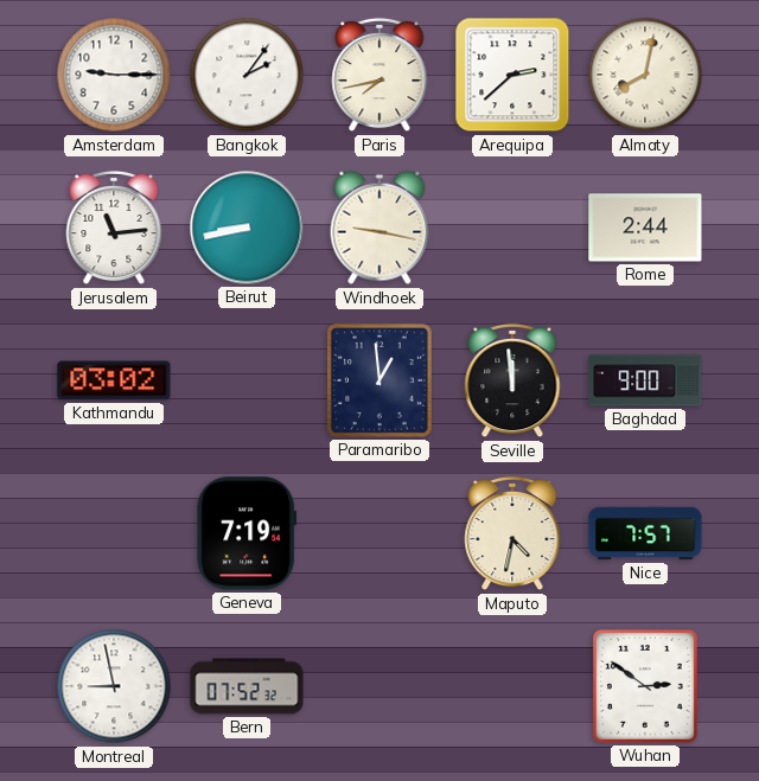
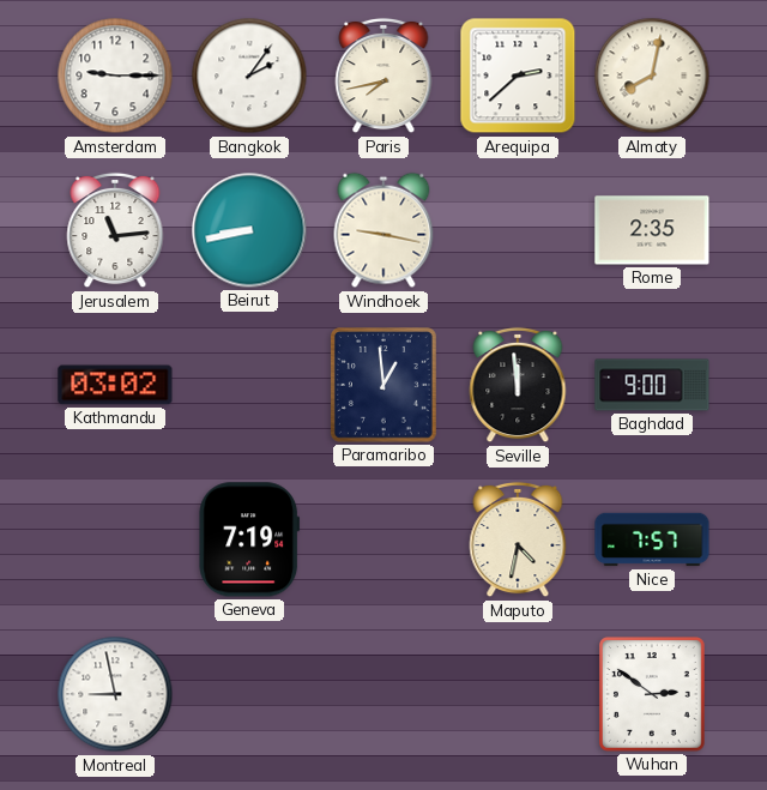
Rome: 2:44 -> 2:35
Bern: 07:52 -> none
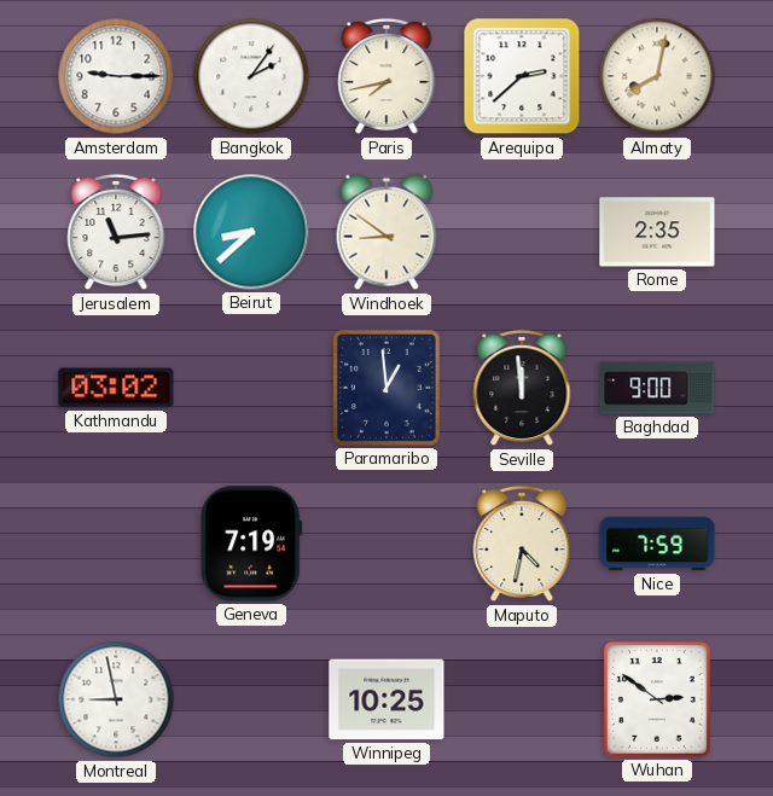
Beirut: 8:43 -> 8:38
Windhoek: 9:17 -> 8:51
Nice: 7:57 -> 7:59
Winnipeg: none -> 10:25
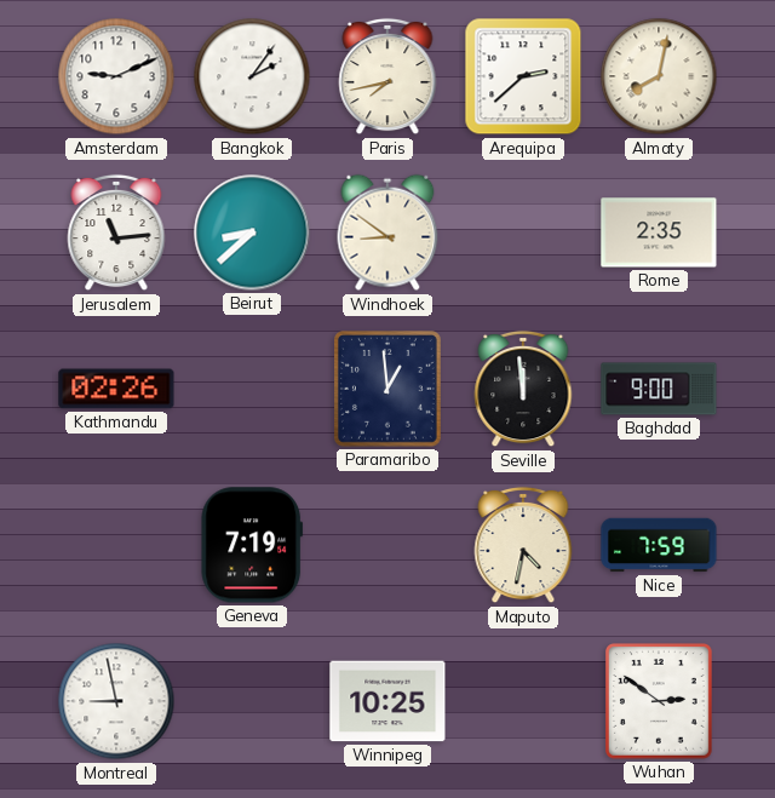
Amsterdam: 9:15 -> 9:11
Kathmandu: 03:02 -> 02:26
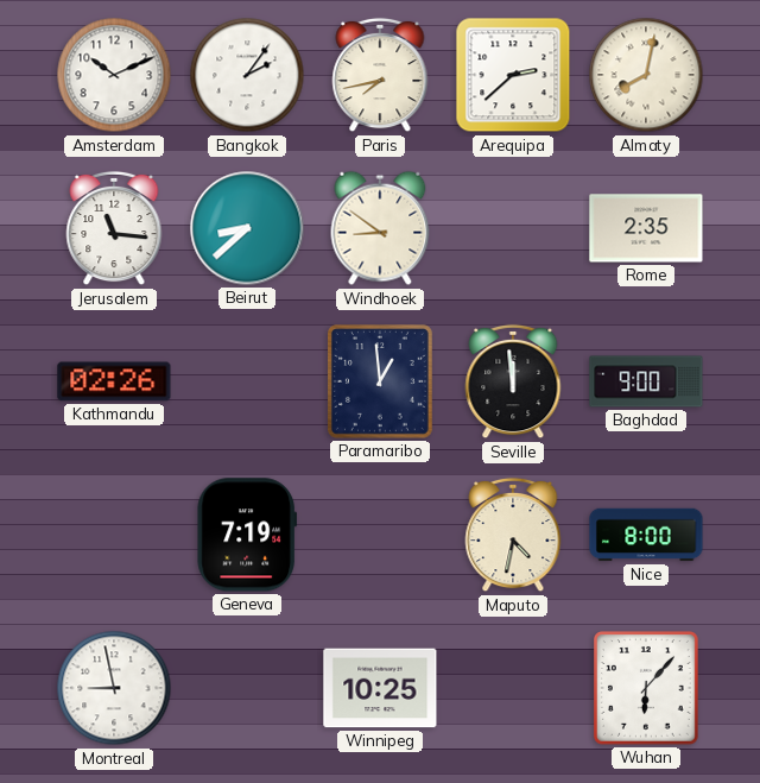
Amsterdam: 9:11 -> 10:11
Jerusalem: 11:14 -> 11:16
Nice: 7:59 -> 8:00
Wuhan: 2:51 -> 6:07
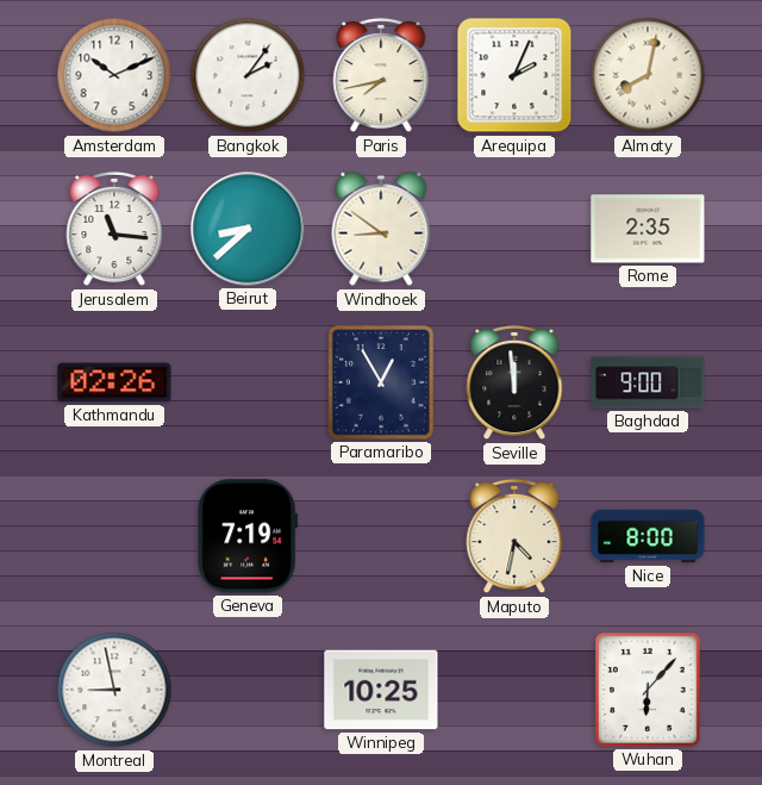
Arequipa: 2:38 -> 2:04
Paramaribo: 12:59 -> 12:55
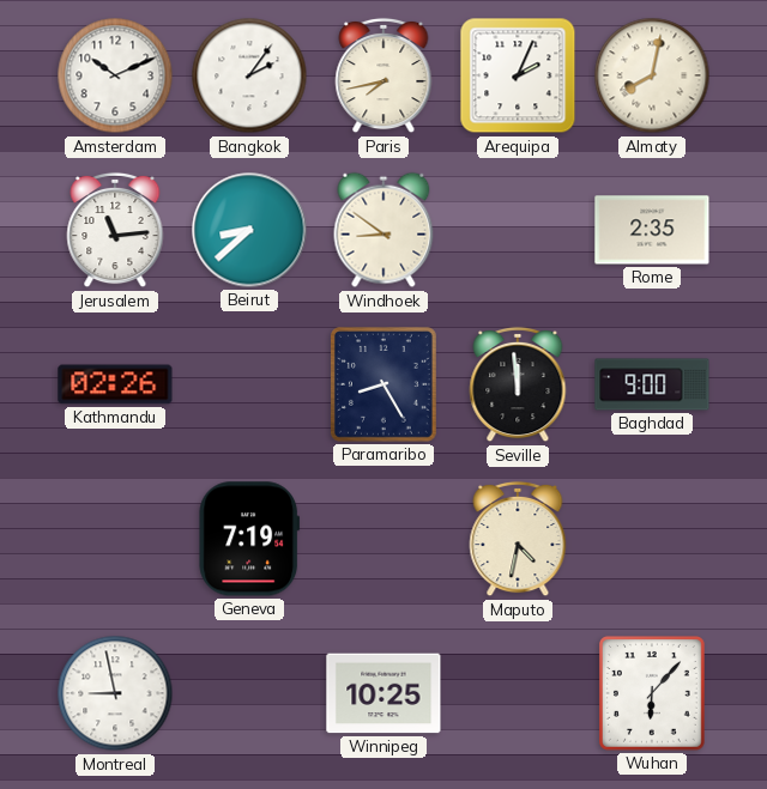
Jerusalem: 11:16 -> 11:14
Paramaribo: 12:55 -> 8:25
Nice: 8:00 -> none
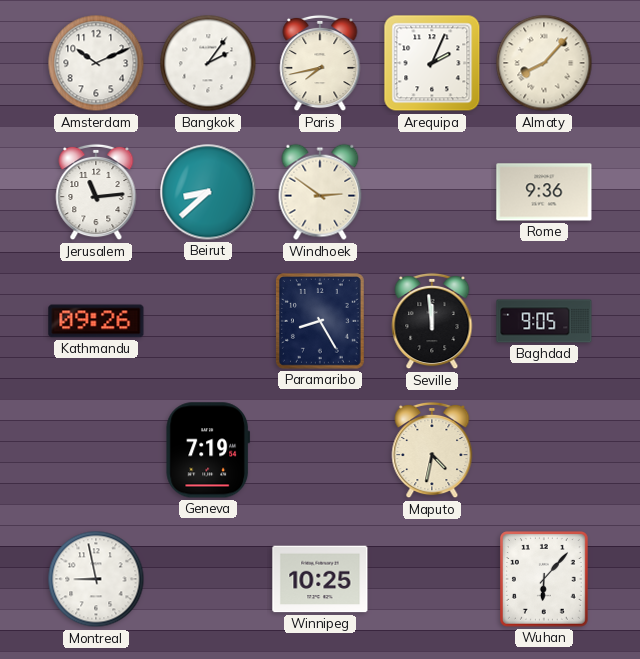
Almaty: 8:02 -> 8:07
Windhoek: 8:51 -> 2:51
Rome: 2:35 -> 9:36
Kathmandu: 02:26 -> 09:26
Baghdad: 9:00 -> 9:05
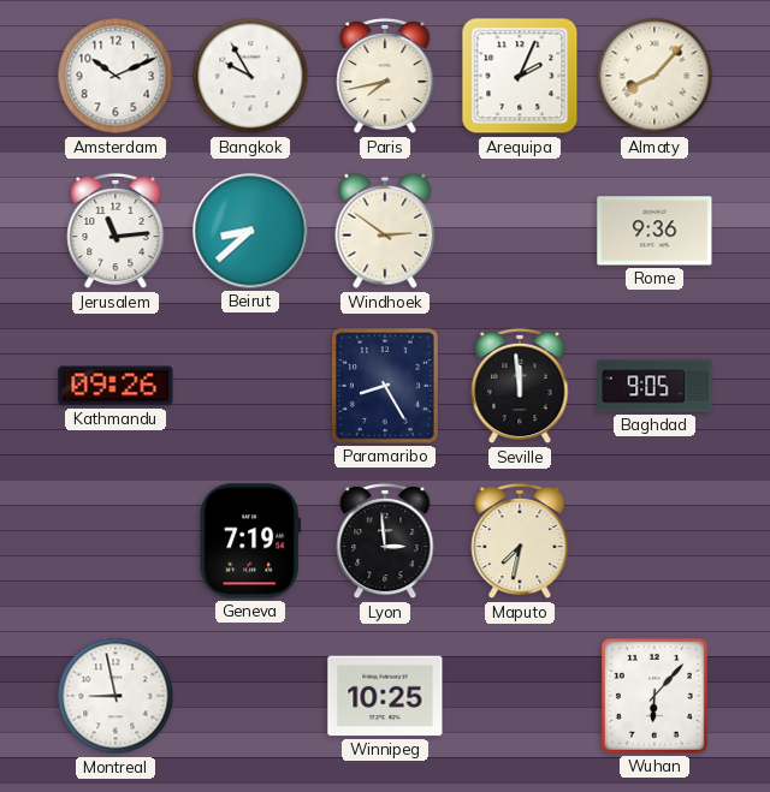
Bangkok: 2:06 -> 9:55
Lyon: none -> 2:59
Maputo: 4:32 -> 7:32
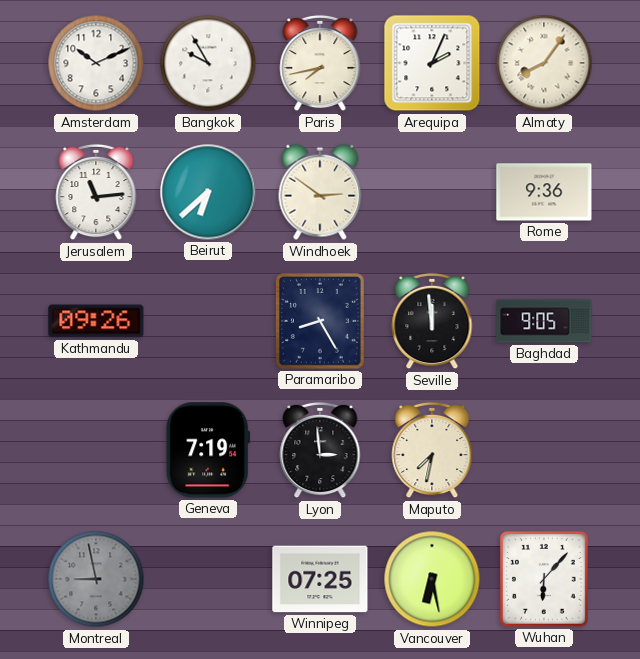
Almaty: 8:07 -> 8:06
Beirut: 8:38 -> 6:38
Montreal dial: white -> grey
Winnipeg: 10:25 -> 07:25
Vancouver: none -> 6:28
